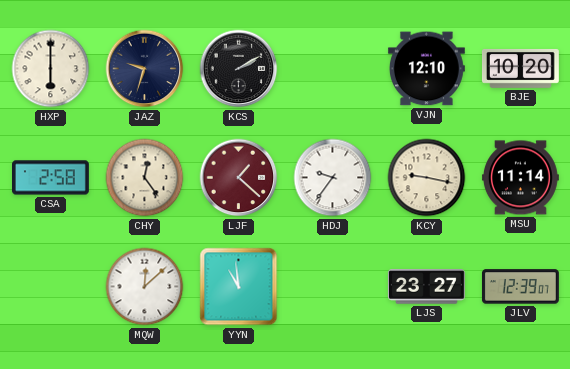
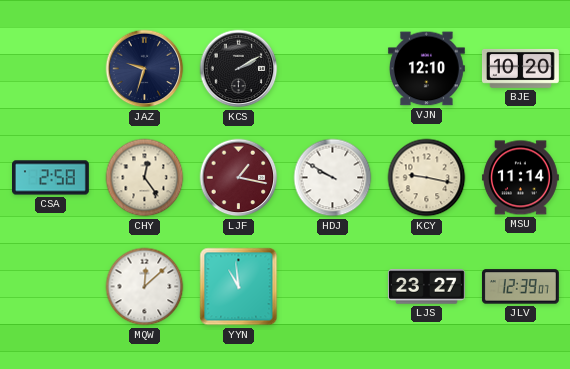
HXP: 6:00 -> none
LJF: 1:22 -> 1:17
HDJ: 9:36 -> 9:50
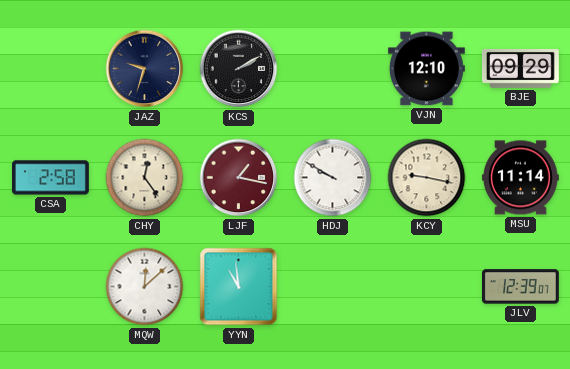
BJE: 10:20 -> 09:29
LJS: 23:27 -> none
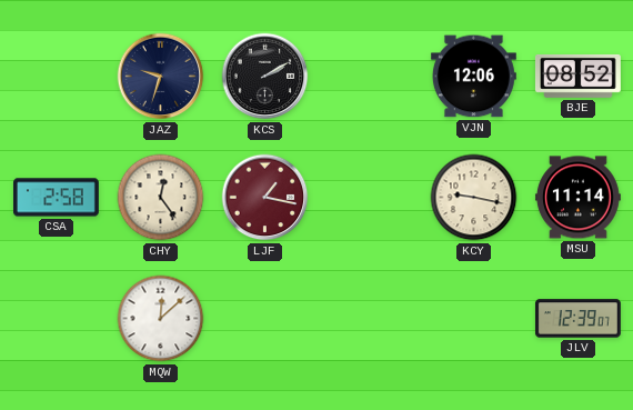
VJN: 12:10 -> 12:06
BJE: 09:29 -> 08:52
HDJ: 9:50 -> none
YYN: 10:59 -> none
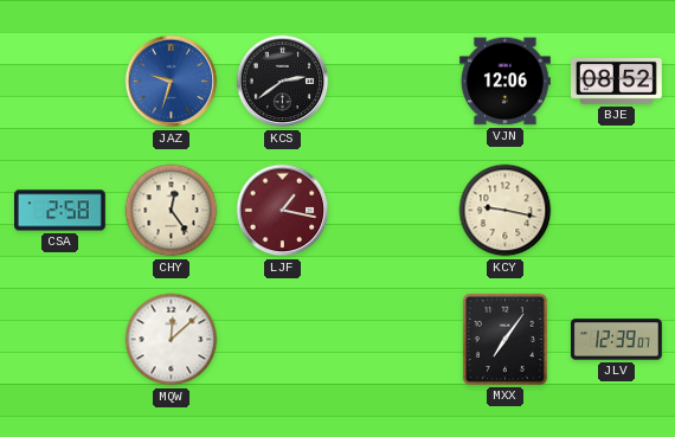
JAZ dial: navy -> blue
KCS: 2:10 -> 2:39
MSU: 11:14 -> none
MXX: none -> 7:06
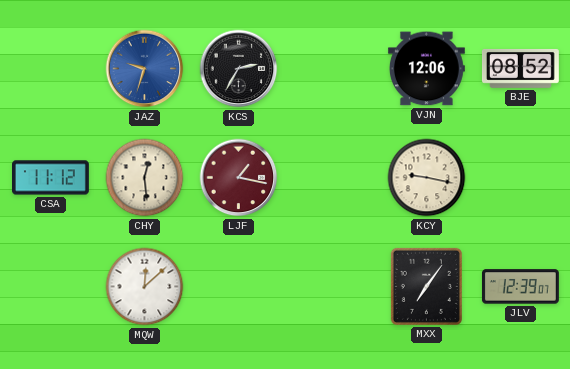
KCS: 2:39 -> 2:35
CSA: 2:58 -> 11:12
CHY: 12:24 -> 12:29
